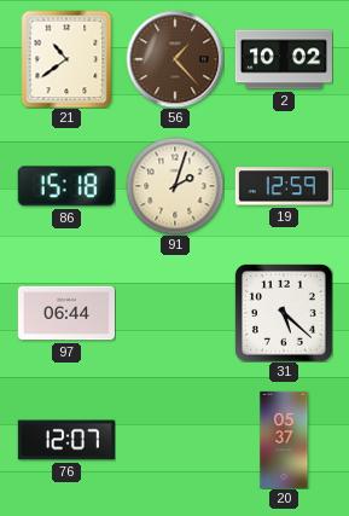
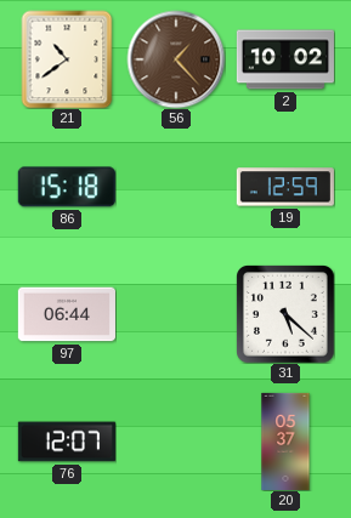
91: 2:03 -> none
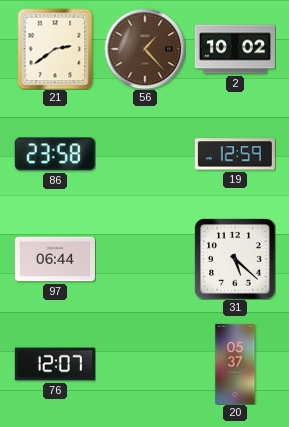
21: 10:39 -> 2:39
86: 15:18 -> 23:58
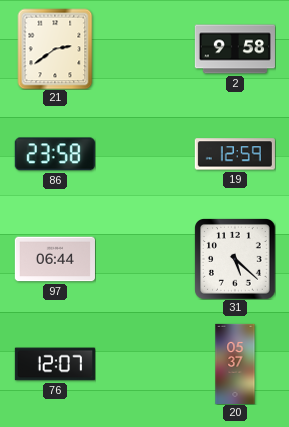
56: 1:23 -> none
2: 10:02 -> 9:58
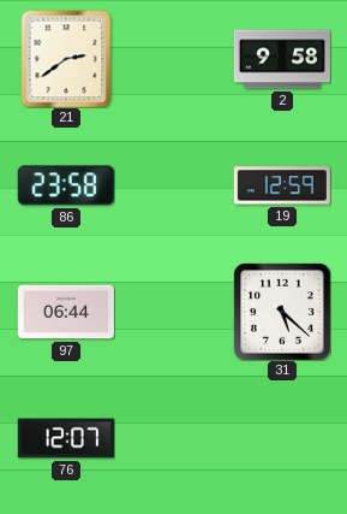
20: 05:37 -> none
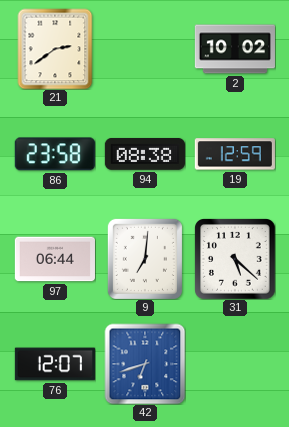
2: 9:58 -> 10:02
94: none -> 08:38
9: none -> 7:01
42: none -> 6:42
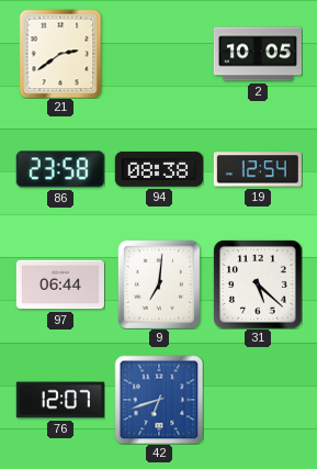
2: 10:02 -> 10:05
19: 12:59 -> 12:54
